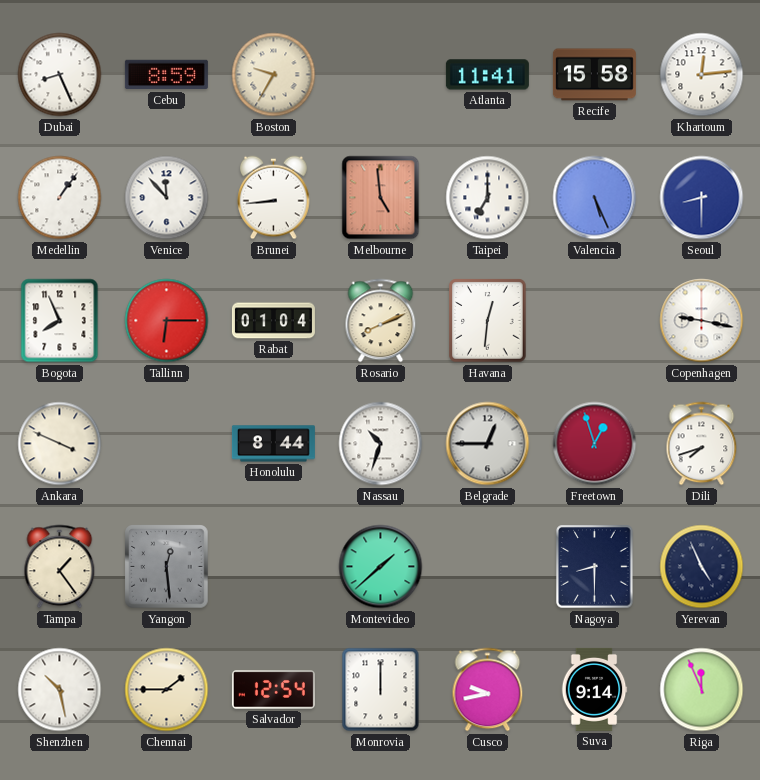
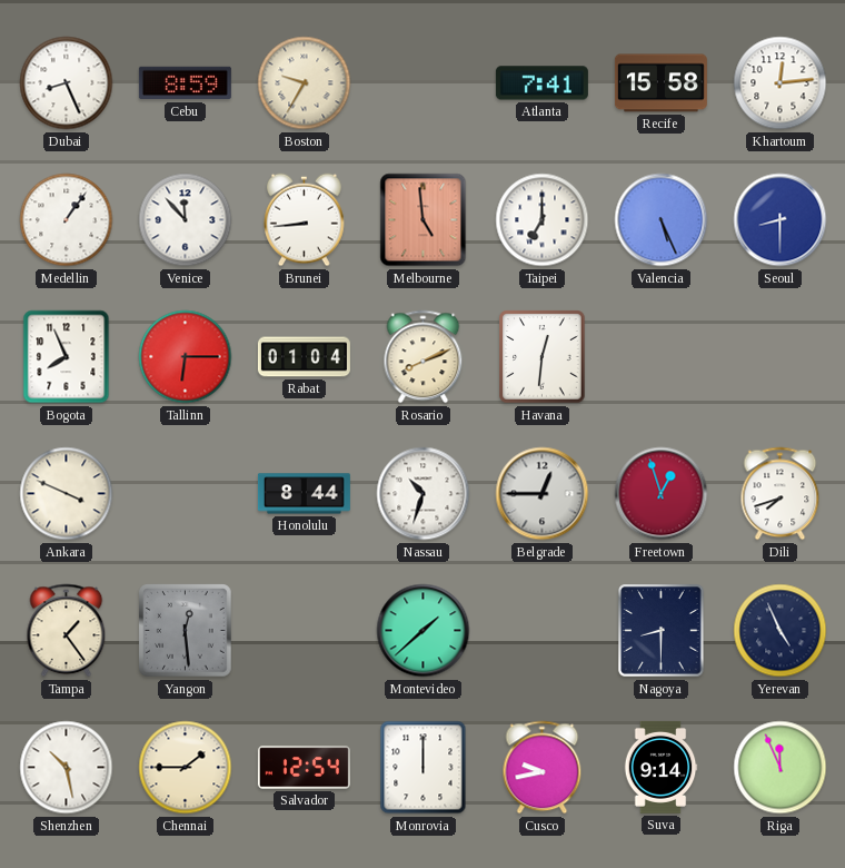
Atlanta: 11:41 -> 7:41
Copenhagen: 9:17 -> none
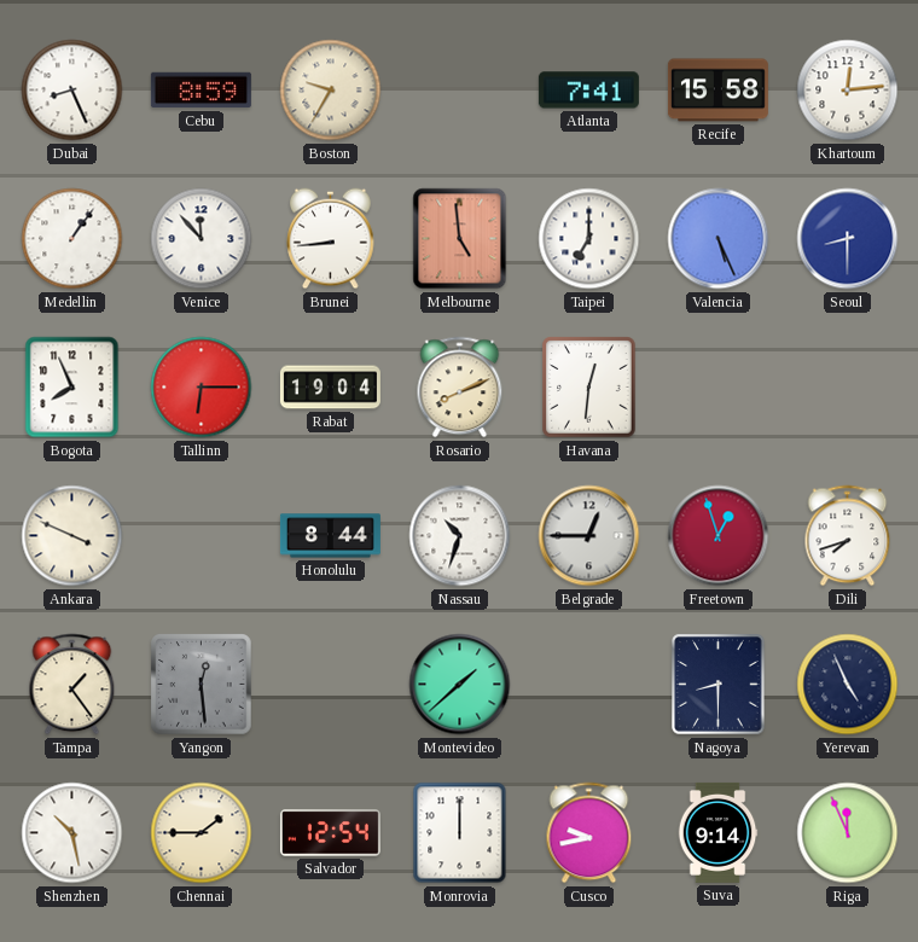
Rabat: 01:04 -> 19:04
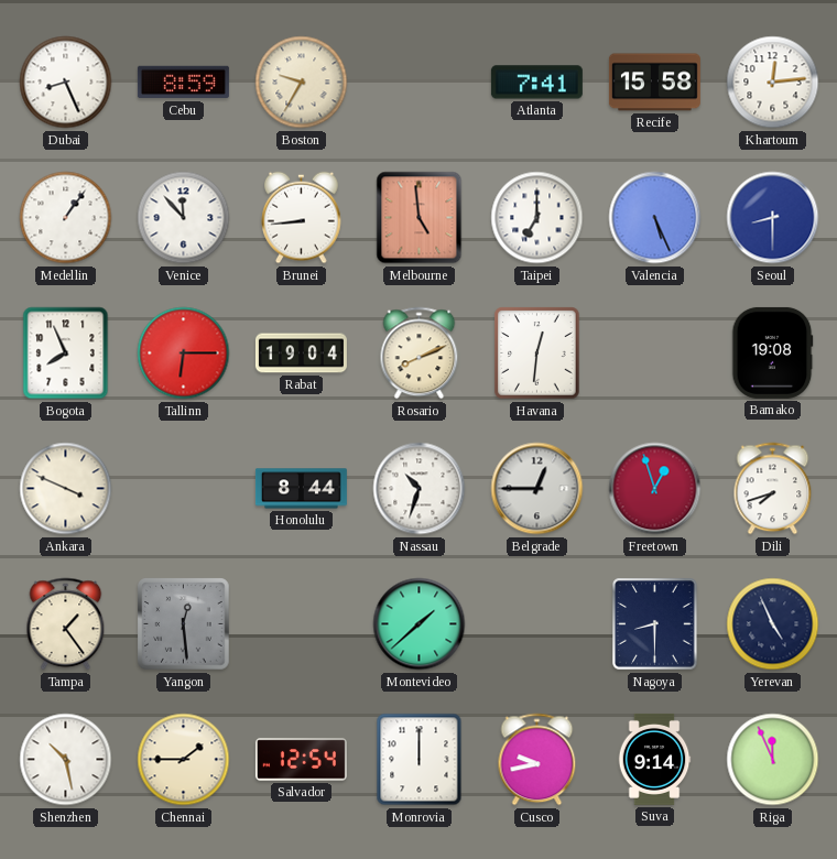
Bamako: none -> 19:08
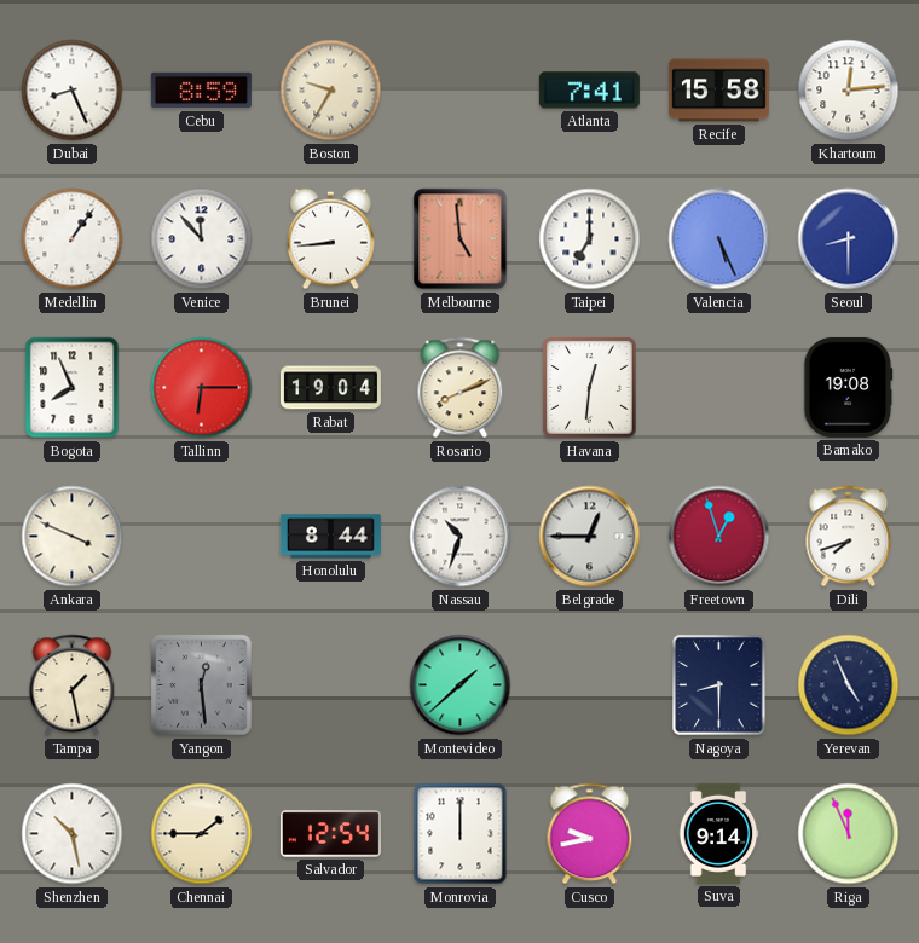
Tampa: 1:24 -> 1:28
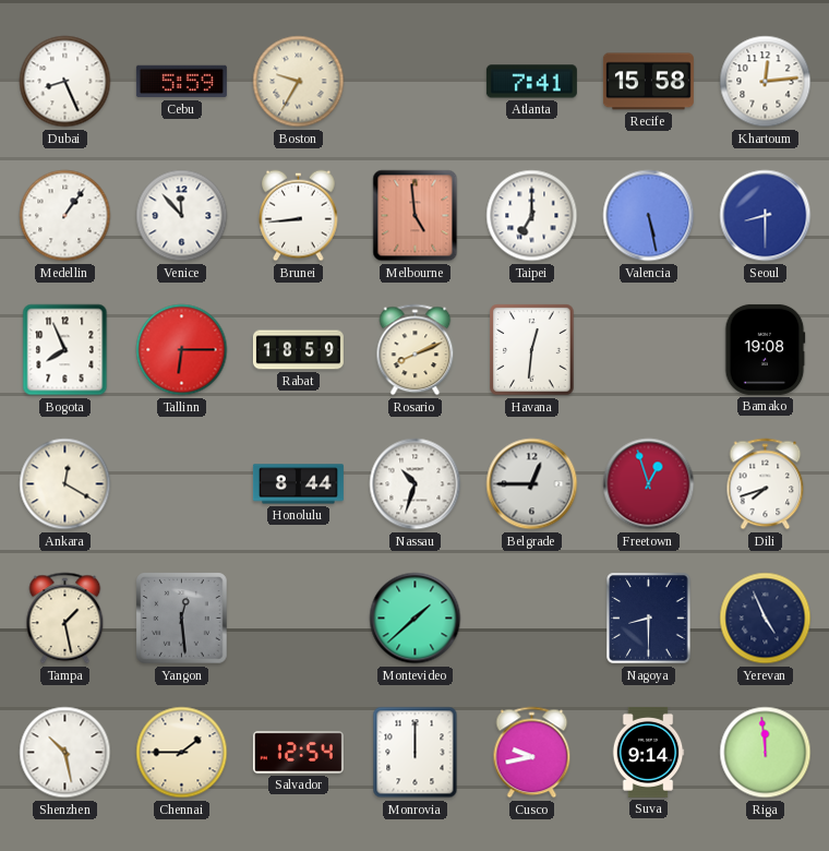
Cebu: 8:59 -> 5:59
Valencia: 5:26 -> 5:28
Rabat: 19:04 -> 18:59
Ankara: 3:49 -> 12:20
Riga: 11:56 -> 11:59
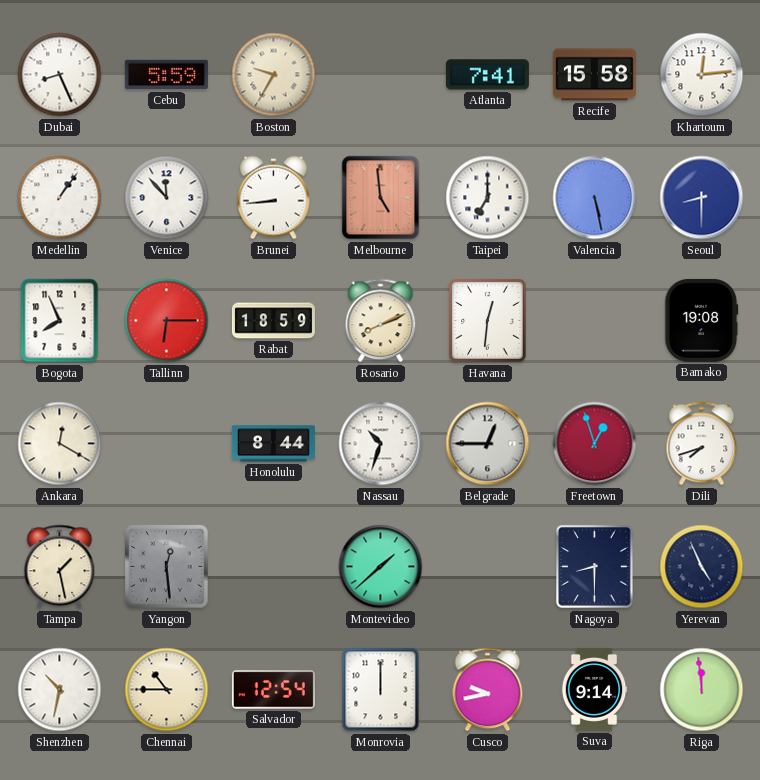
Shenzhen: 10:28 -> 10:32
Chennai: 1:45 -> 10:45
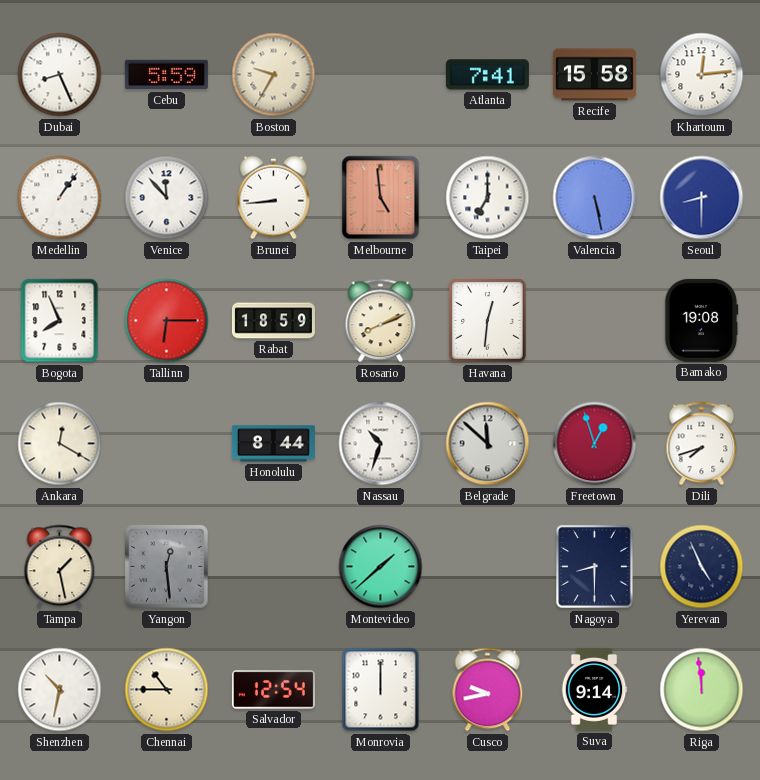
Belgrade: 12:45 -> 11:52
